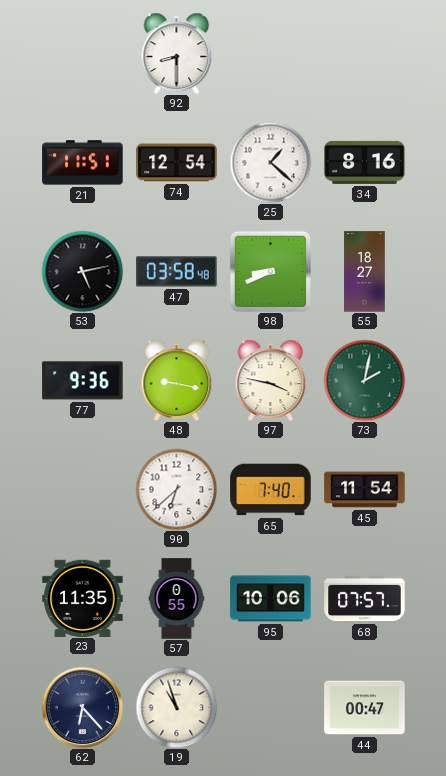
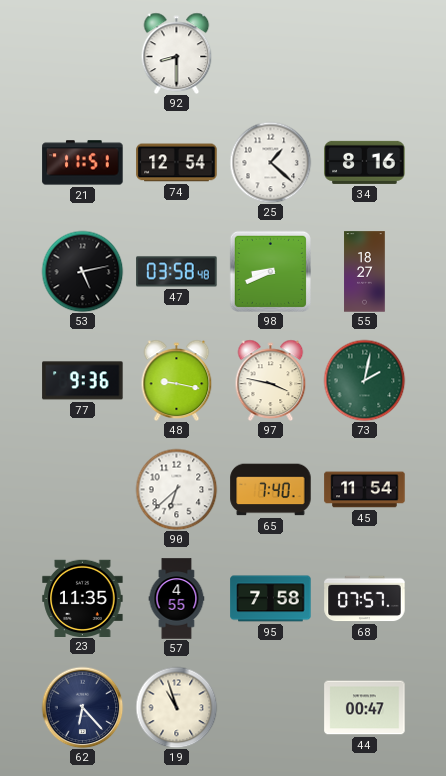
57: 0:55 -> 4:55
95: 10:06 -> 7:58
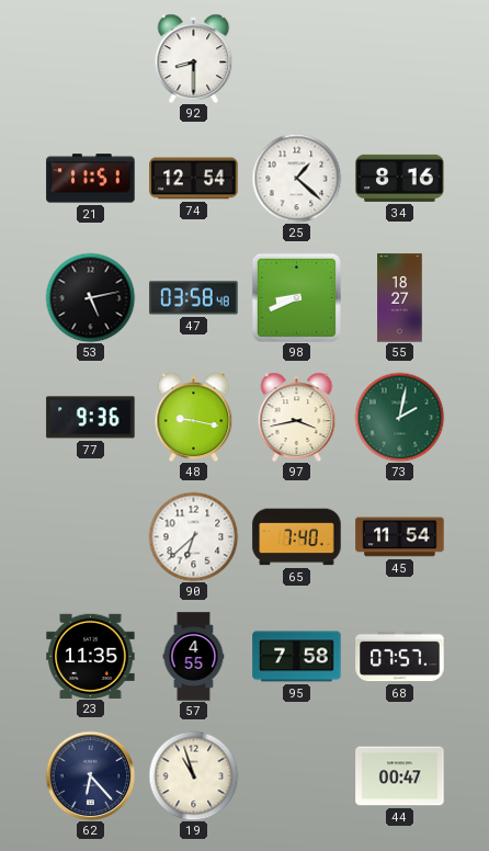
97: 3:47 -> 3:43
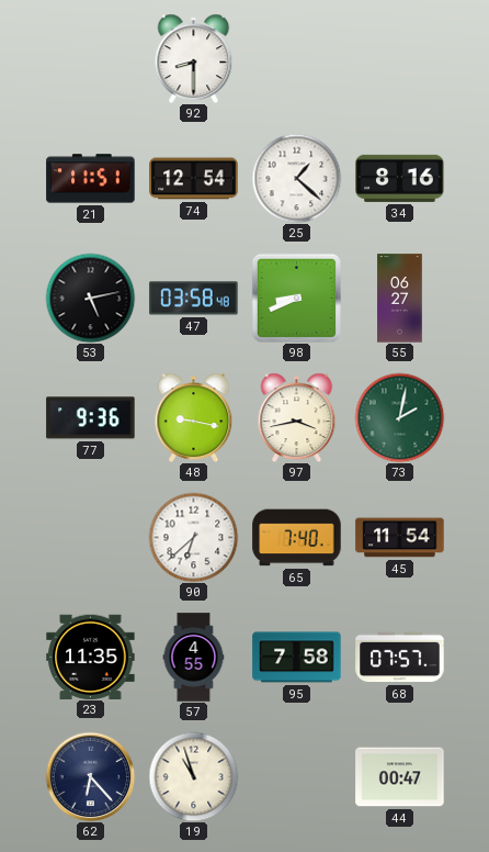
55: 18:27 -> 06:27
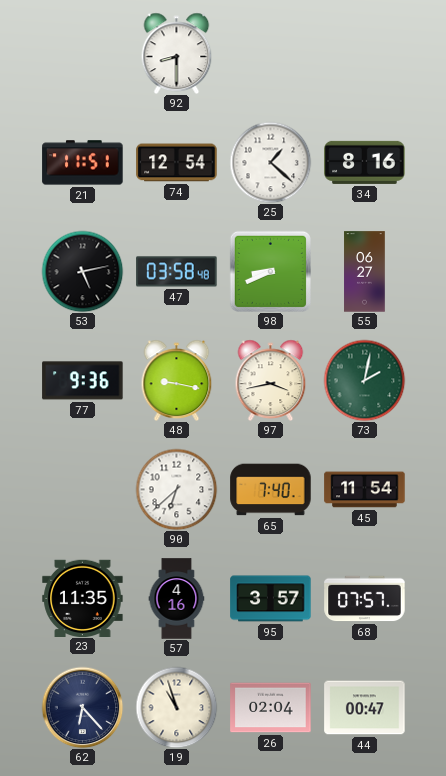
57: 4:55 -> 4:16
95: 7:58 -> 3:57
26: none -> 02:04
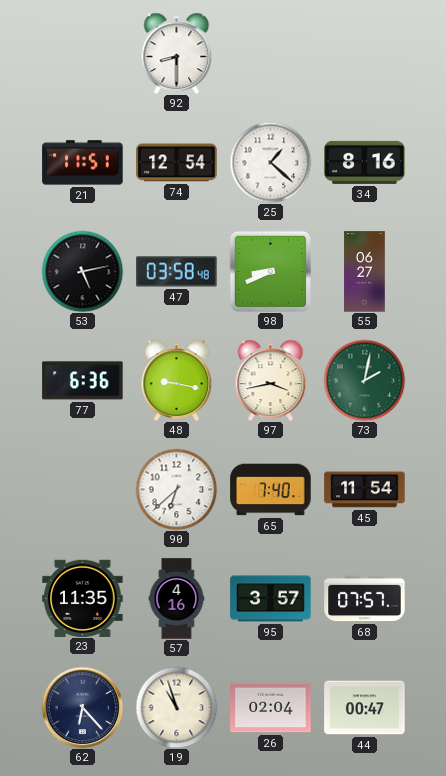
77: 9:36 -> 6:36
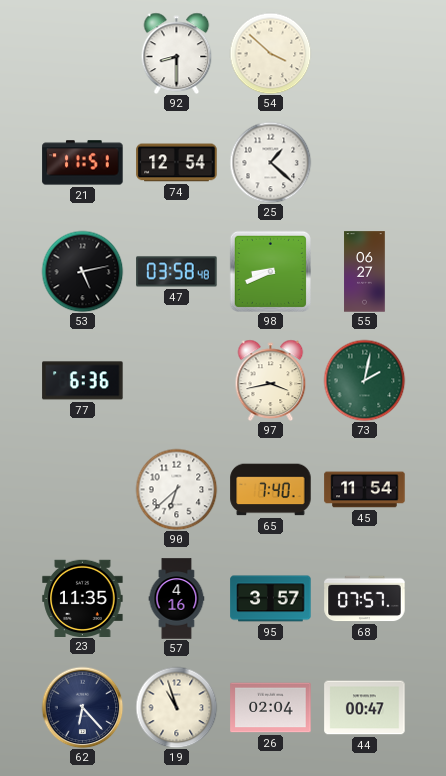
54: none -> 3:52
34: 8:16 -> none
48: 9:17 -> none
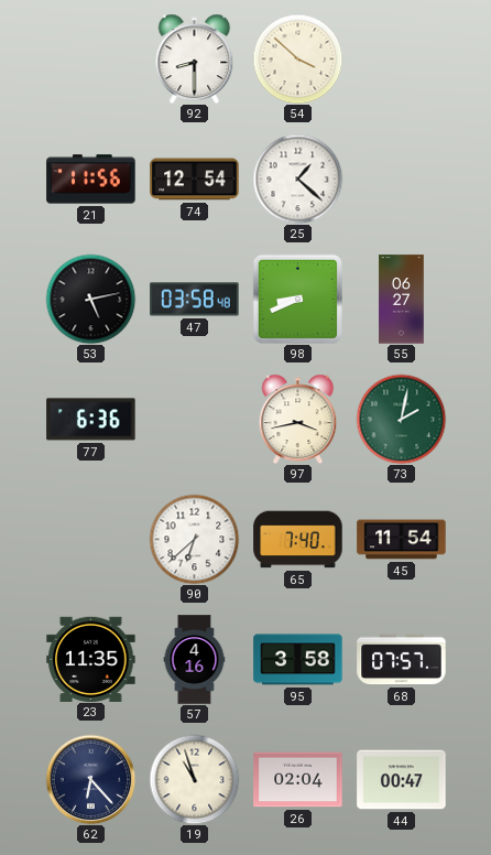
21: 11:51 -> 11:56
95: 3:57 -> 3:58
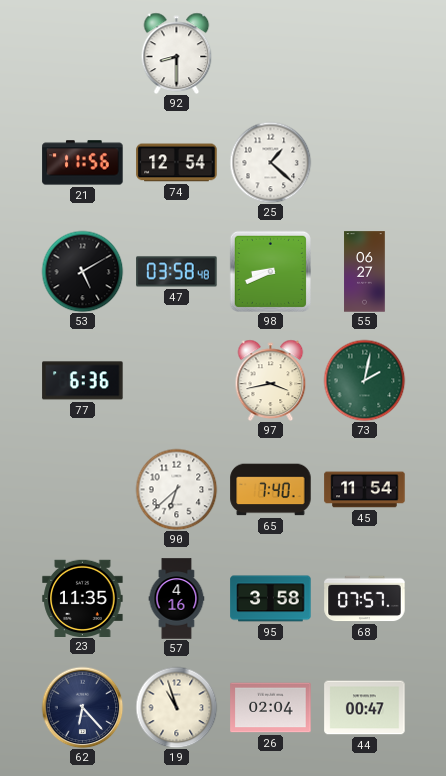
54: 3:52 -> none
53: 5:13 -> 5:10
